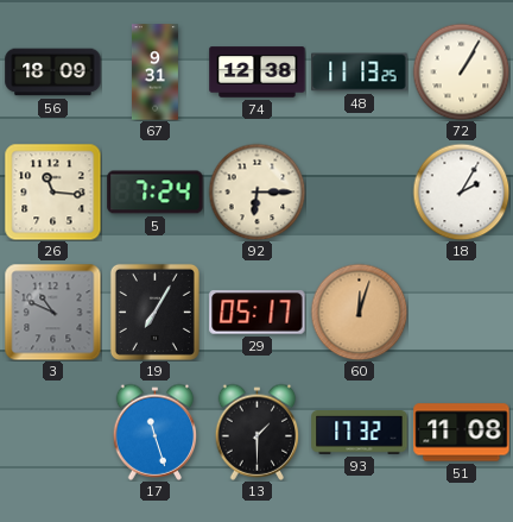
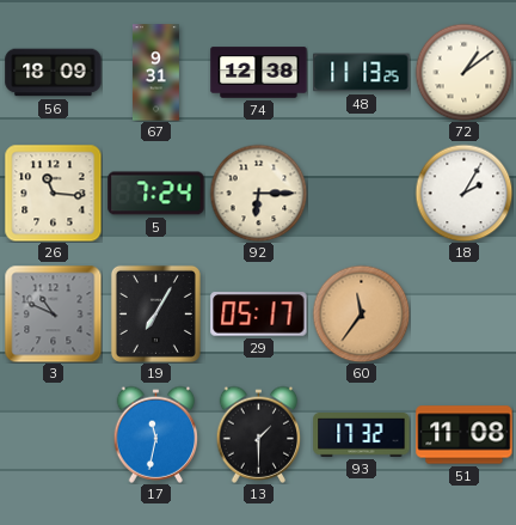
72: 1:05 -> 1:09
60: 12:03 -> 11:36
17: 11:27 -> 11:32
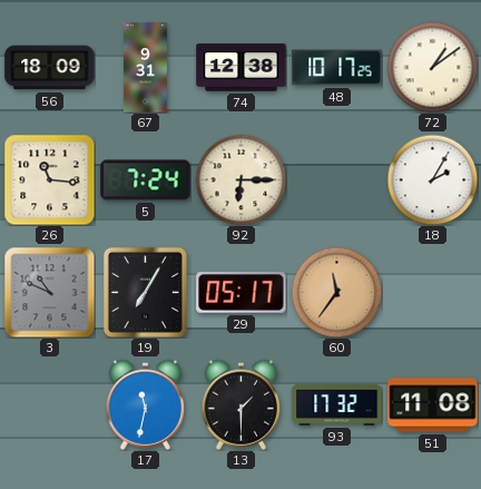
48: 11:13 -> 10:17
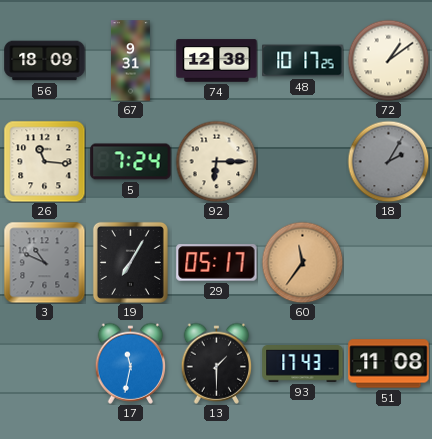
18 dial: white -> grey
93: 17:32 -> 17:43
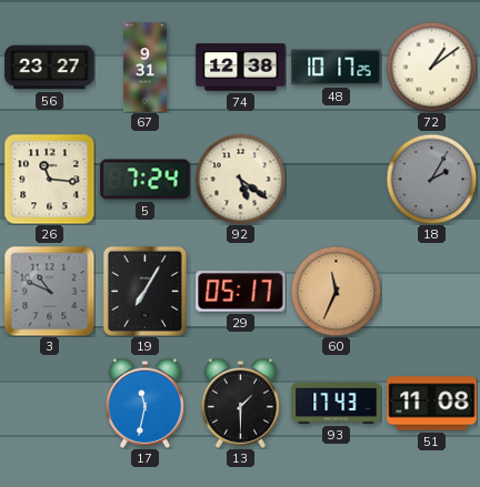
56: 18:09 -> 23:27
92: 6:15 -> 5:21
60: 11:36 -> 11:34
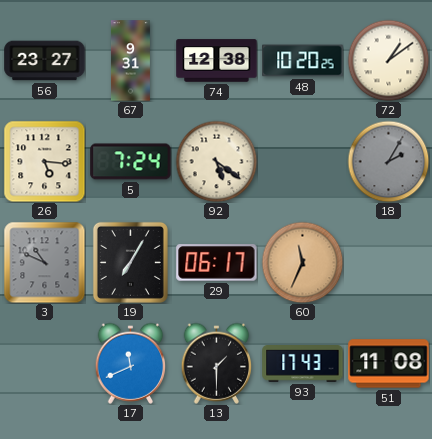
48: 10:17 -> 10:20
26: 11:16 -> 5:16
29: 05:17 -> 06:17
17: 11:32 -> 11:41
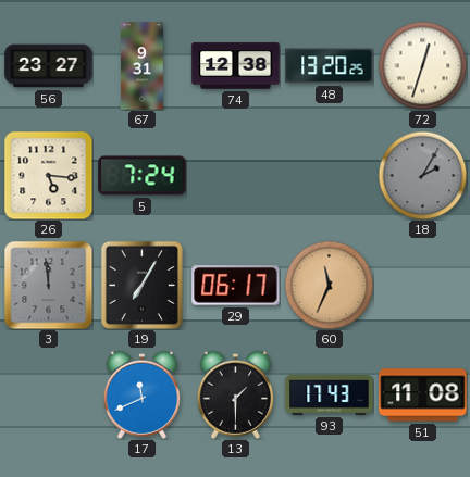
48: 10:20 -> 13:20
72: 1:09 -> 12:33
92: 5:21 -> none
3: 10:49 -> 11:59
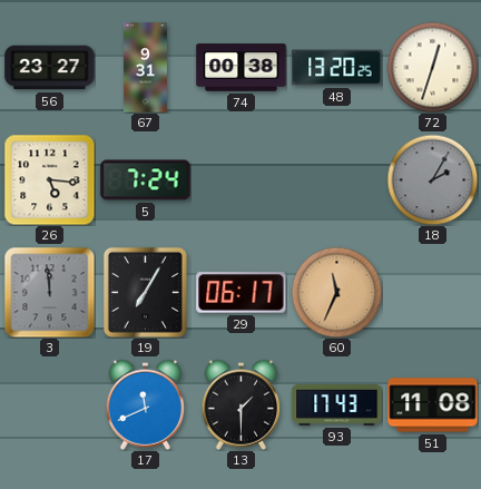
74: 12:38 -> 00:38
